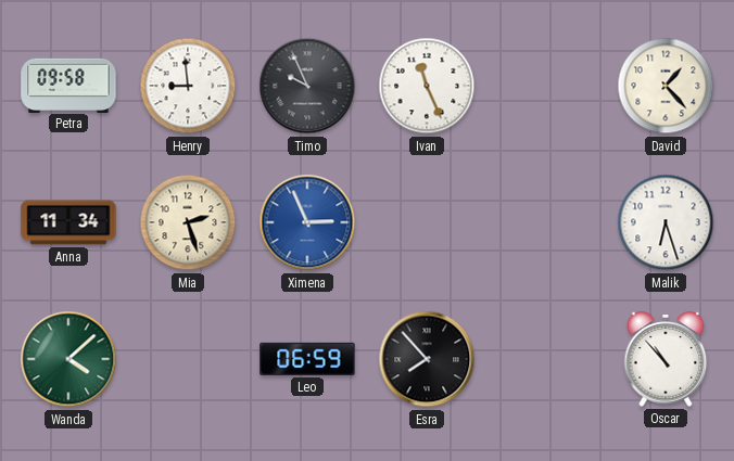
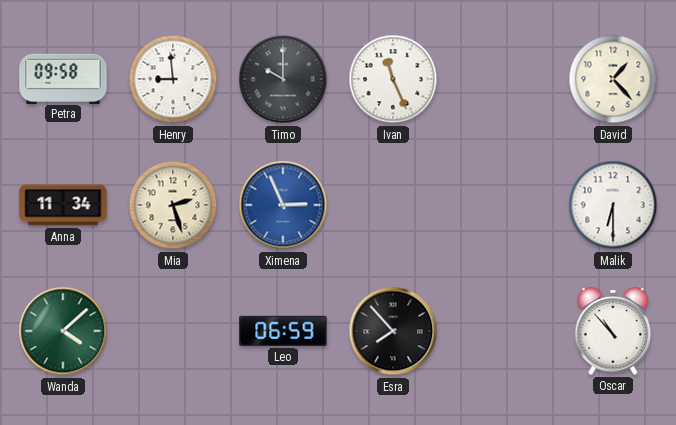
Timo: 9:56 -> 10:00
Malik: 6:27 -> 6:30
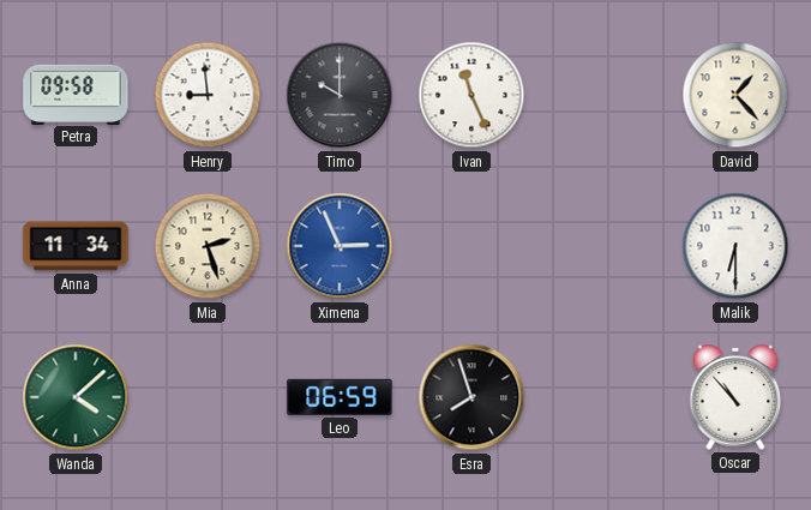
Esra: 7:53 -> 7:57
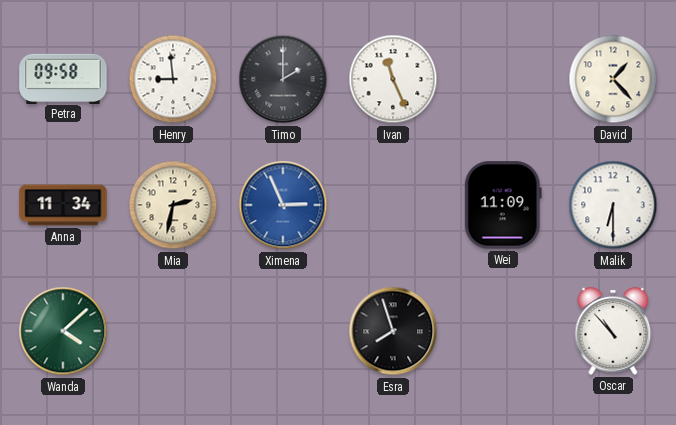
Timo: 10:00 -> 2:00
Mia: 2:27 -> 2:32
Wei: none -> 11:09
Leo: 06:59 -> none
